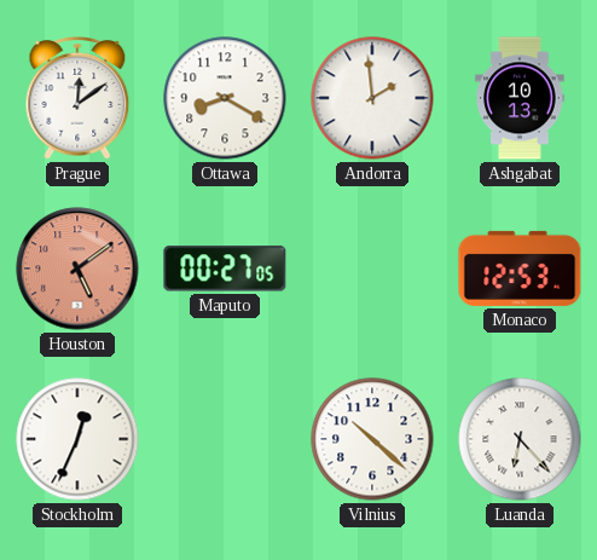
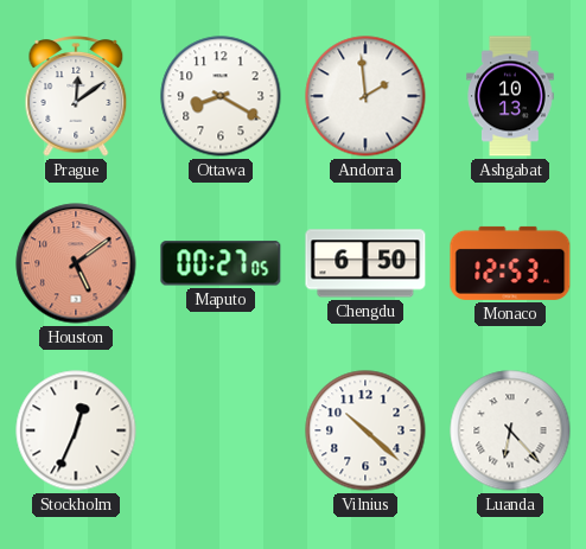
Chengdu: none -> 6:50
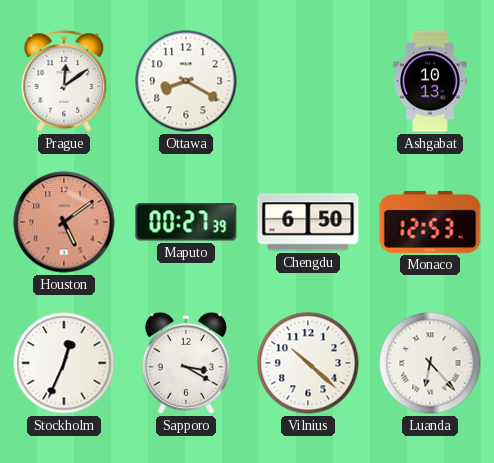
Andorra: 1:59 -> none
Maputo: 00:27:05 -> 00:27:39
Sapporo: none -> 3:20
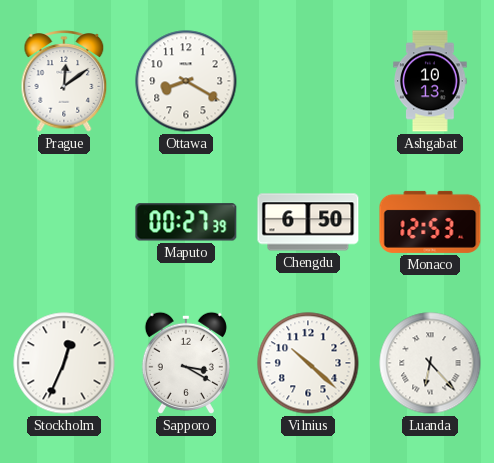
Houston: 5:09 -> none
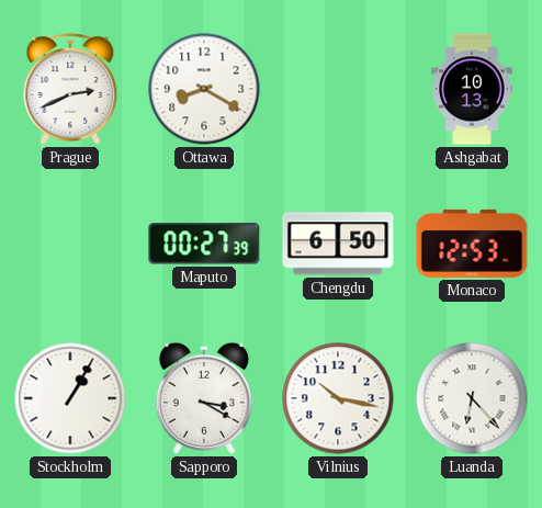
Prague: 12:09 -> 2:41
Stockholm: 12:34 -> 1:05
Vilnius: 10:22 -> 10:17
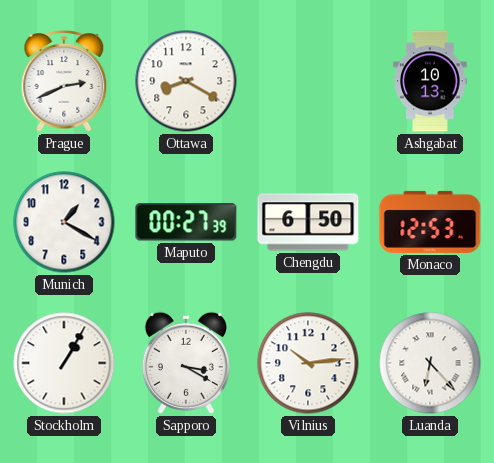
Munich: none -> 1:20
Vilnius: 10:17 -> 10:14
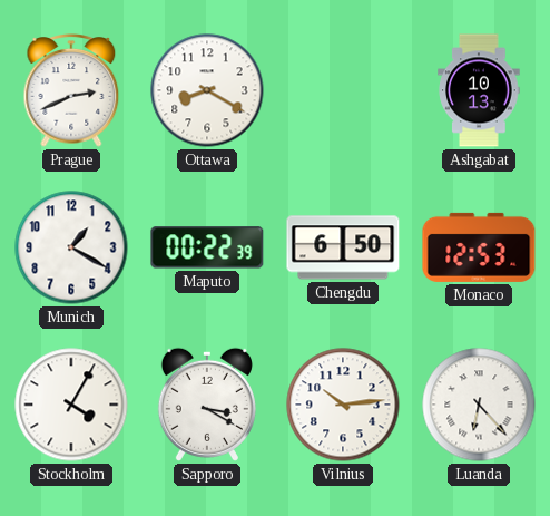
Maputo: 00:27 -> 00:22
Stockholm: 1:05 -> 4:05
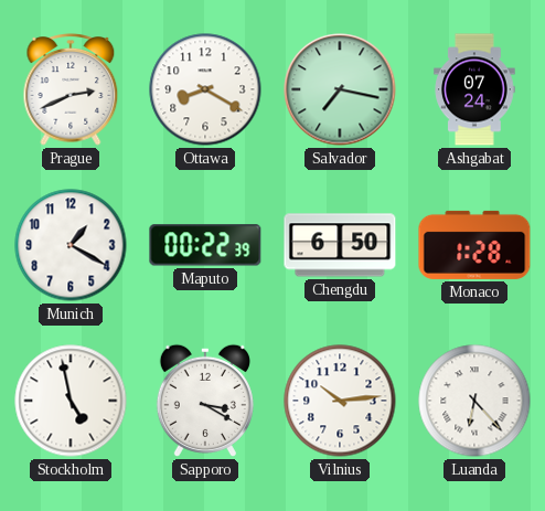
Salvador: none -> 7:17
Ashgabat: 10:13 -> 07:24
Monaco: 12:53 -> 1:28
Stockholm: 4:05 -> 4:58
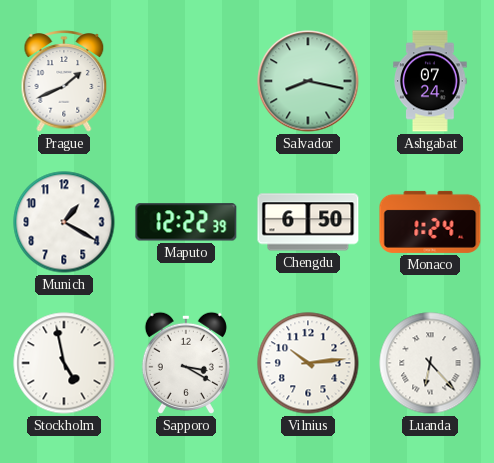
Prague: 2:41 -> 1:41
Ottawa: 8:20 -> none
Salvador: 7:17 -> 8:17
Maputo: 00:22 -> 12:22
Monaco: 1:28 -> 1:24
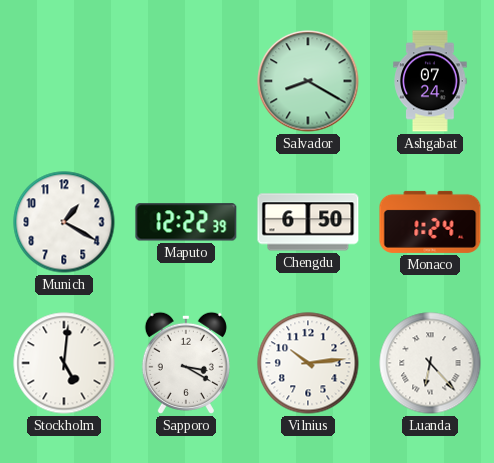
Prague: 1:41 -> none
Salvador: 8:17 -> 8:20
Stockholm: 4:58 -> 5:01
